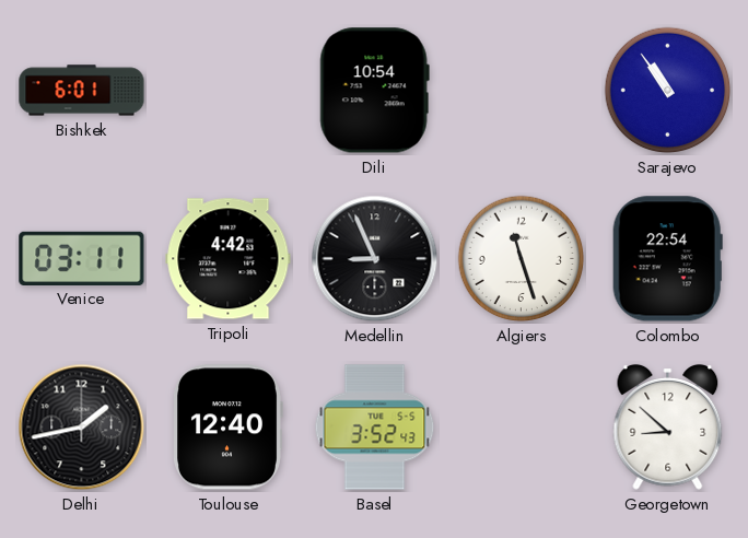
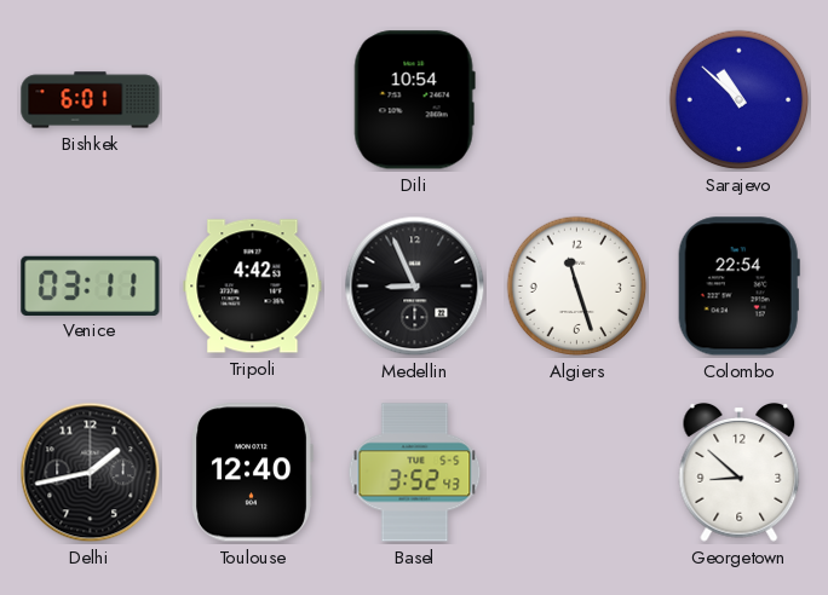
Sarajevo: 10:54 -> 10:52
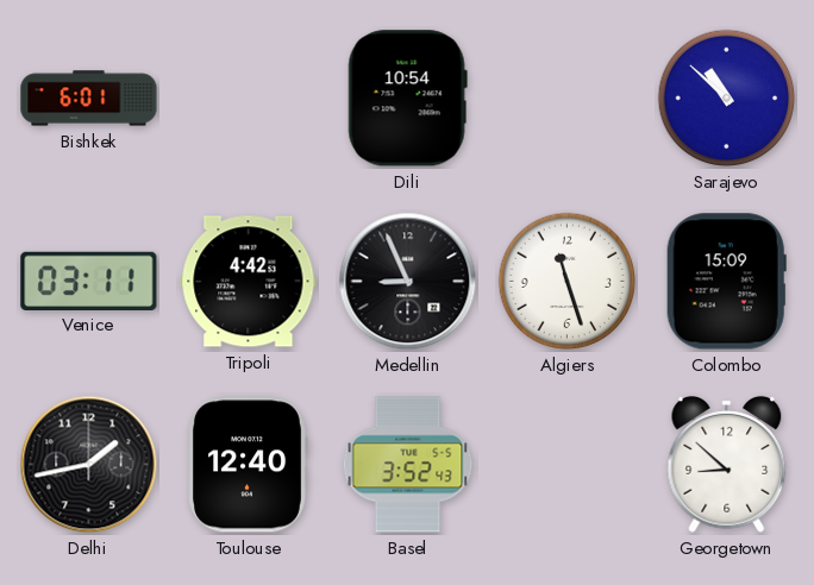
Colombo: 22:54 -> 15:09
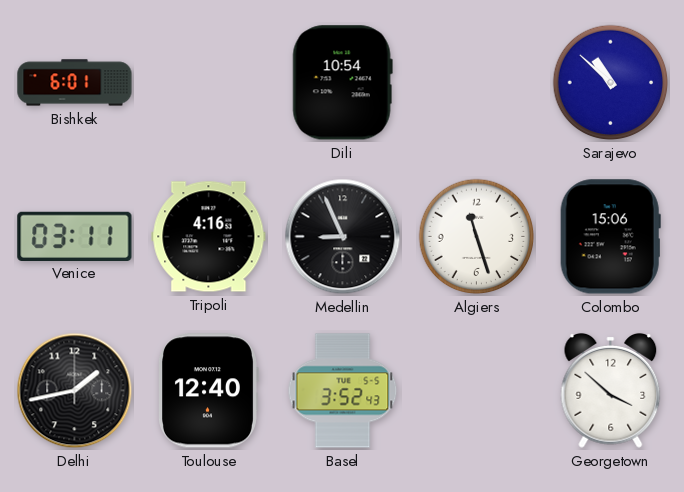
Tripoli: 4:42 -> 4:16
Colombo: 15:09 -> 15:06
Georgetown: 8:52 -> 3:52
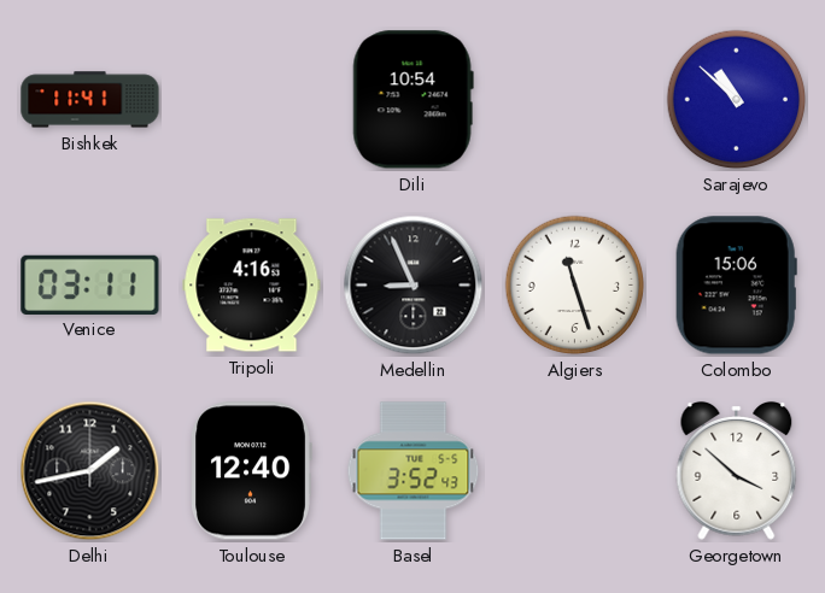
Bishkek: 6:01 -> 11:41
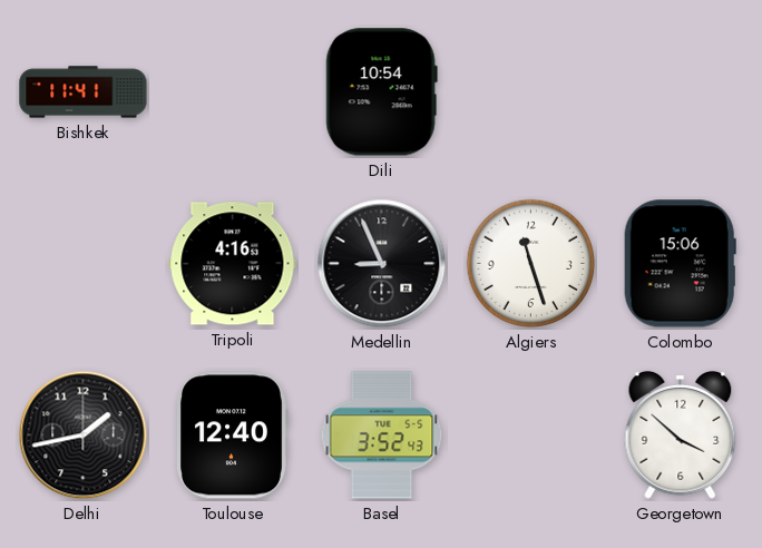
Sarajevo: 10:52 -> none
Venice: 03:11 -> none
